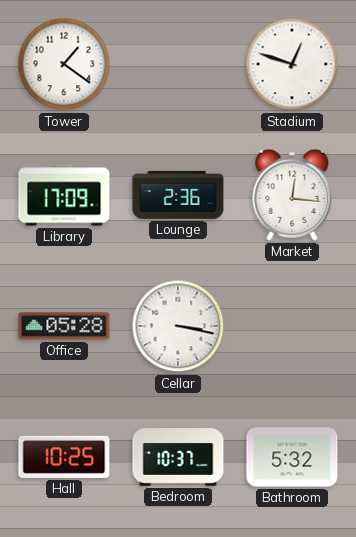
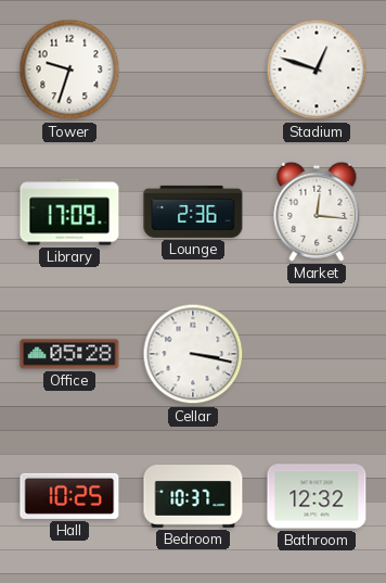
Tower: 1:21 -> 9:33
Bathroom: 5:32 -> 12:32
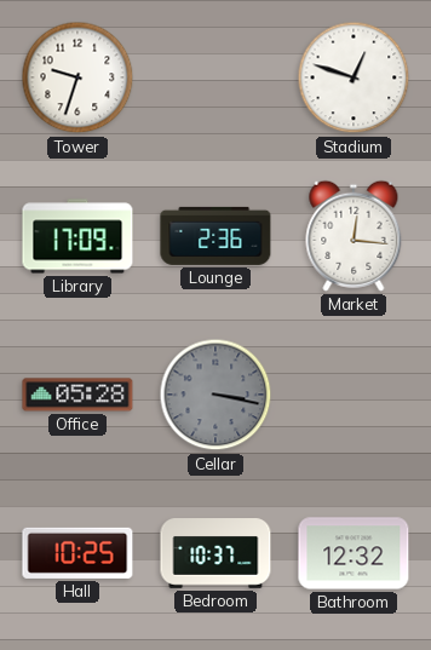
Cellar dial: white -> grey
